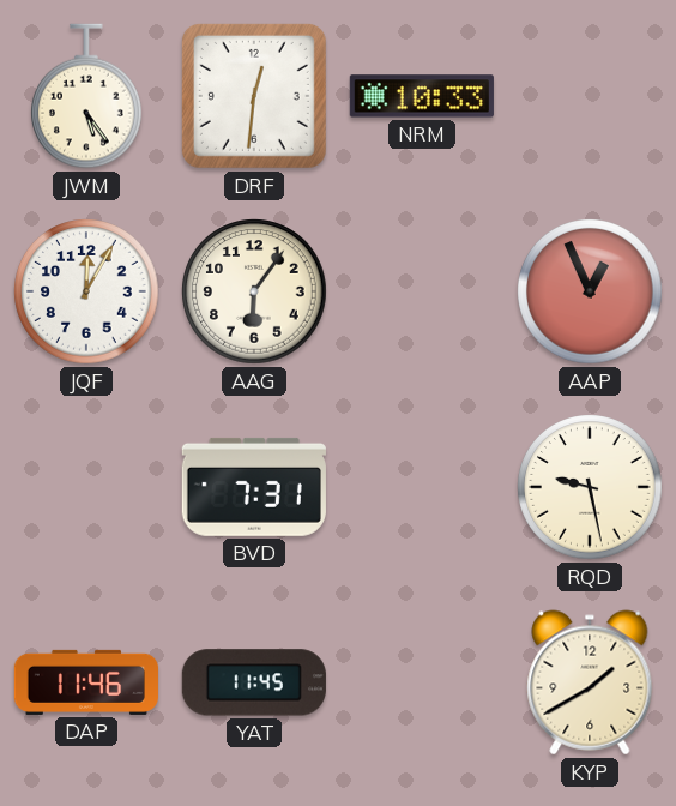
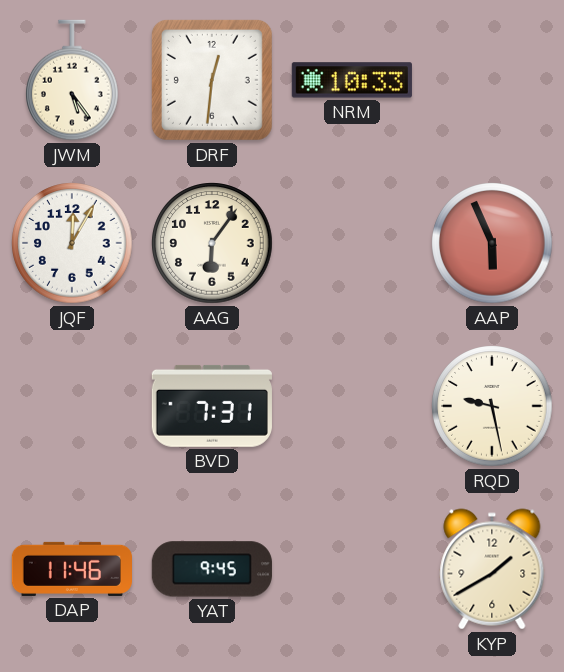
AAP: 12:56 -> 5:56
YAT: 11:45 -> 9:45
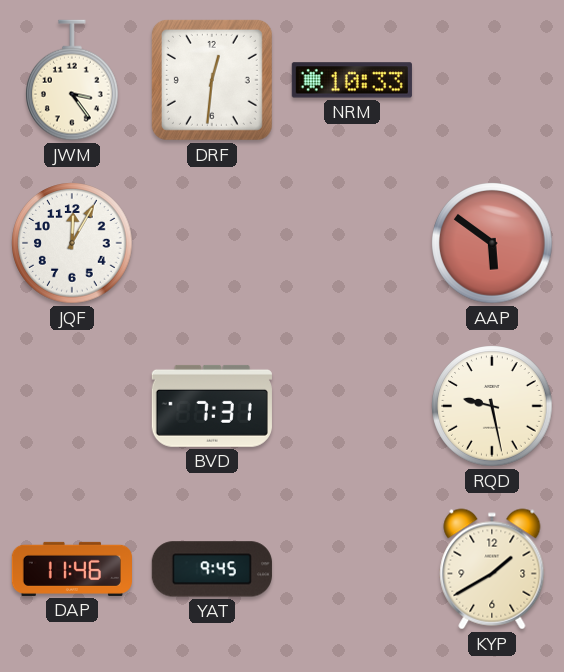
JWM: 5:24 -> 3:24
AAG: 6:06 -> none
AAP: 5:56 -> 5:51
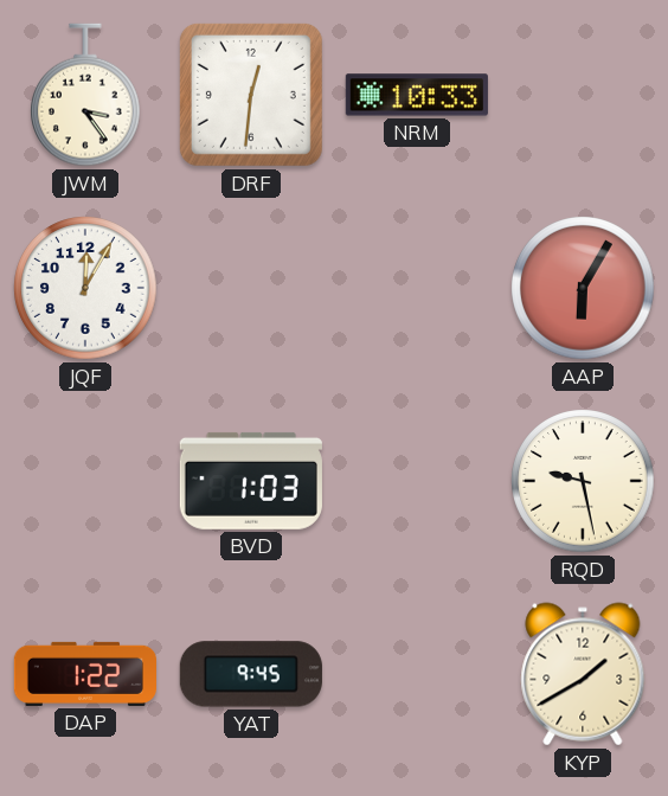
AAP: 5:51 -> 6:05
BVD: 7:31 -> 1:03
DAP: 11:46 -> 1:22
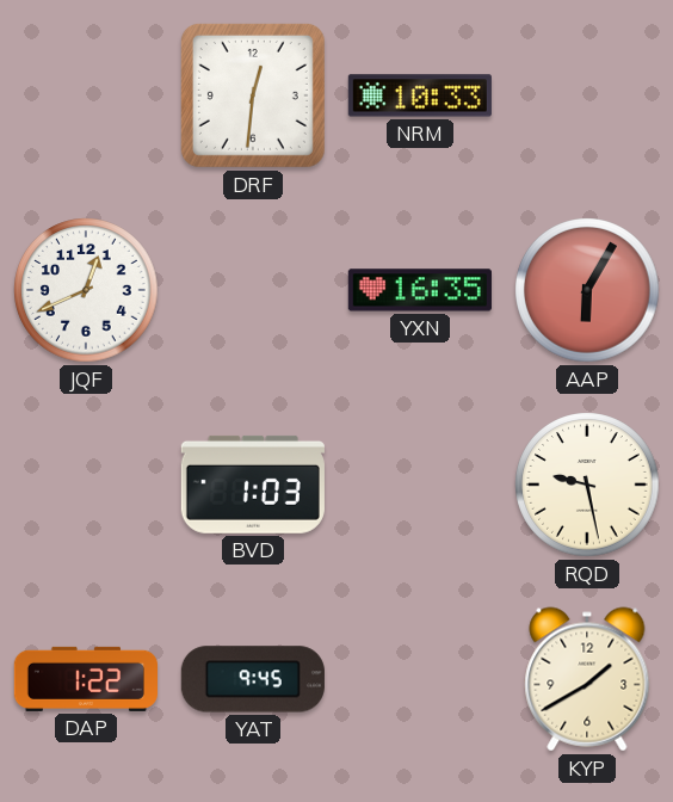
JWM: 3:24 -> none
JQF: 12:05 -> 12:41
YXN: none -> 16:35
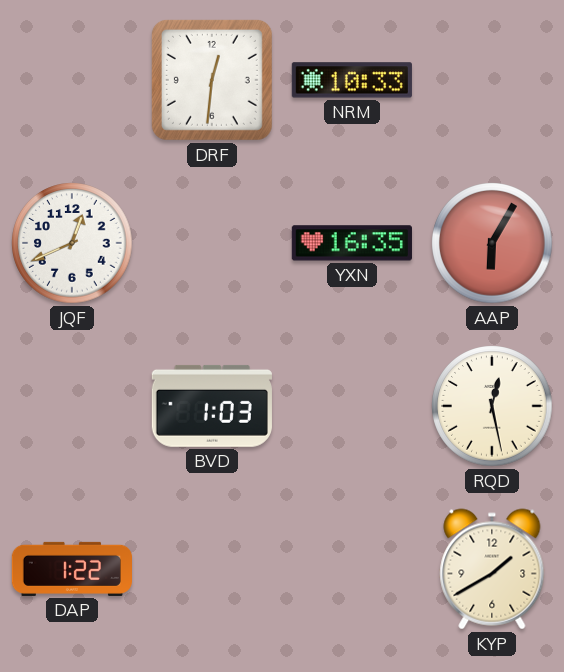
RQD: 9:28 -> 12:28
YAT: 9:45 -> none
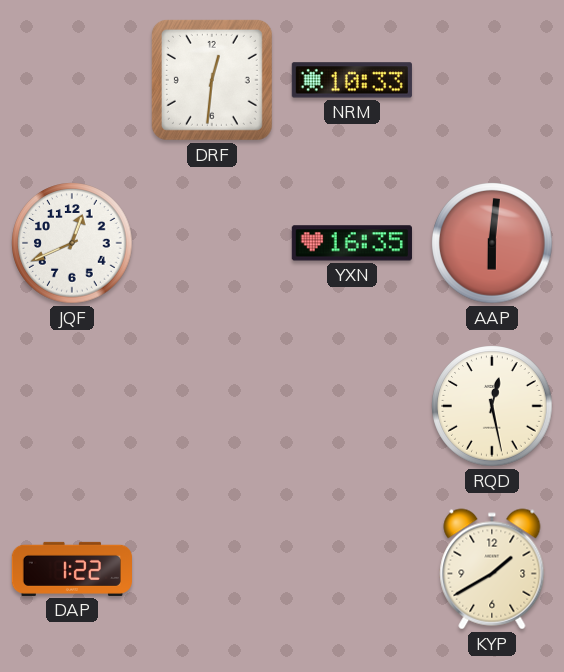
AAP: 6:05 -> 6:01
BVD: 1:03 -> none
